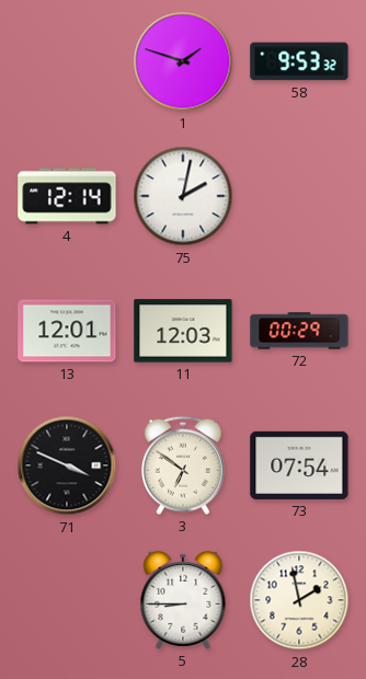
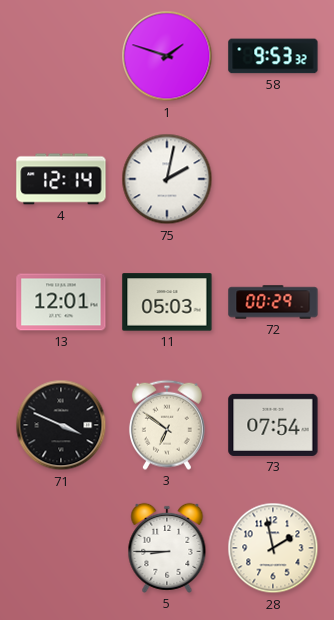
11: 12:03 -> 05:03
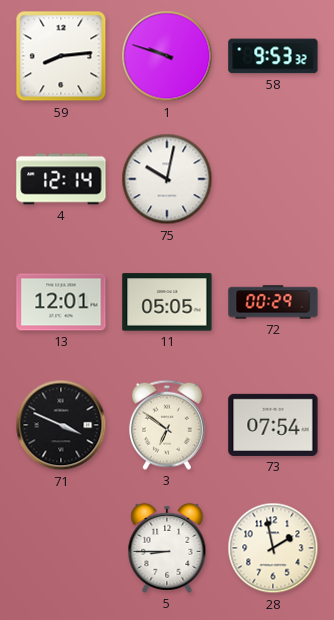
59: none -> 8:14
1: 1:48 -> 9:48
75: 2:02 -> 10:02
11: 05:03 -> 05:05
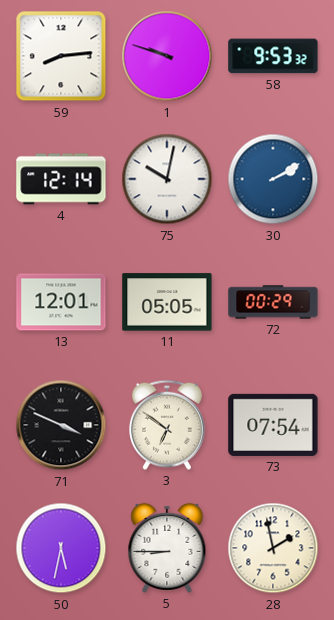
30: none -> 2:10
50: none -> 5:32
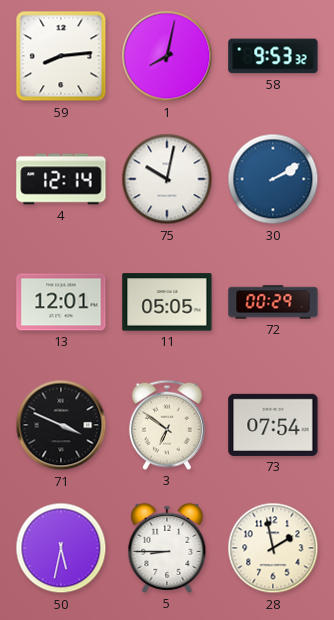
1: 9:48 -> 8:02
